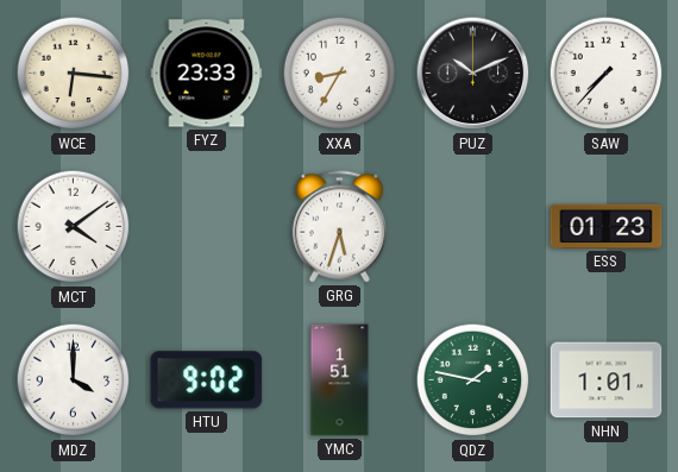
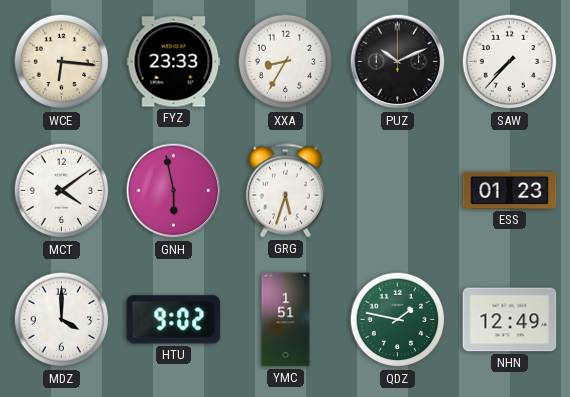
GNH: none -> 5:58
NHN: 1:01 -> 12:49
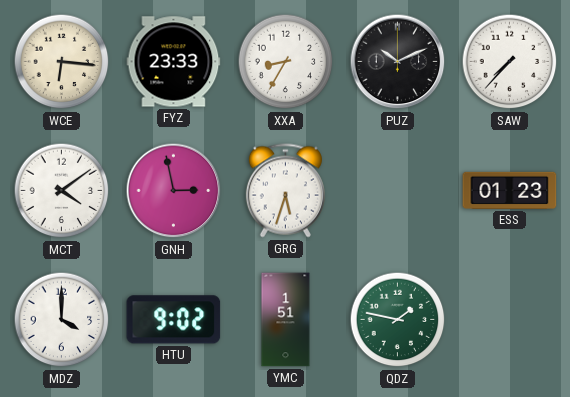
GNH: 5:58 -> 2:58
NHN: 12:49 -> none
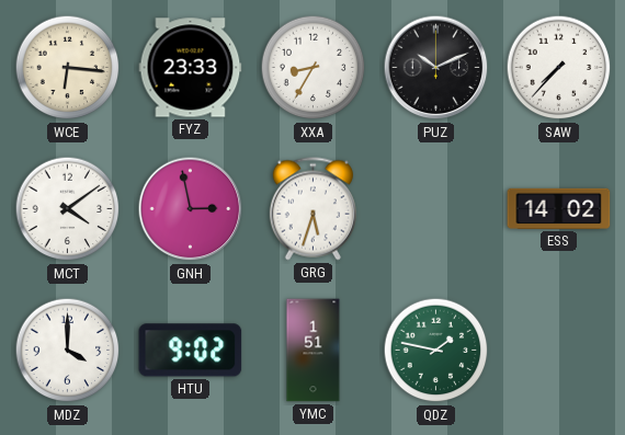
ESS: 01:23 -> 14:02
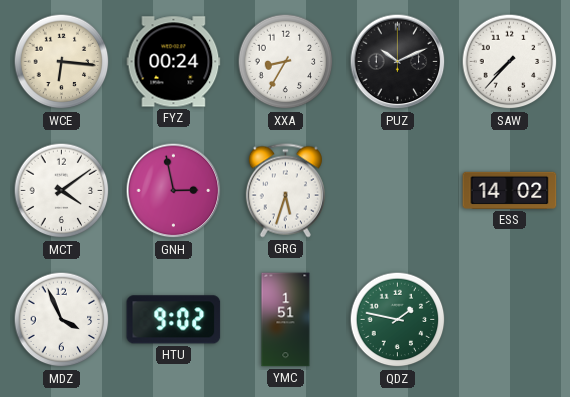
FYZ: 23:33 -> 00:24
MDZ: 4:00 -> 3:56
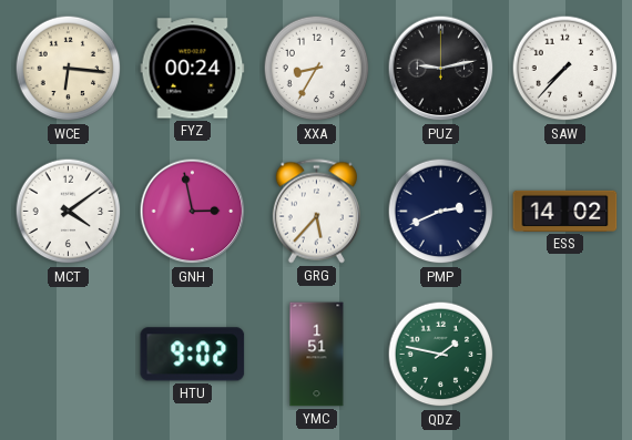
PUZ: 10:11 -> 9:13
GRG: 5:33 -> 5:37
PMP: none -> 2:41
MDZ: 3:56 -> none
